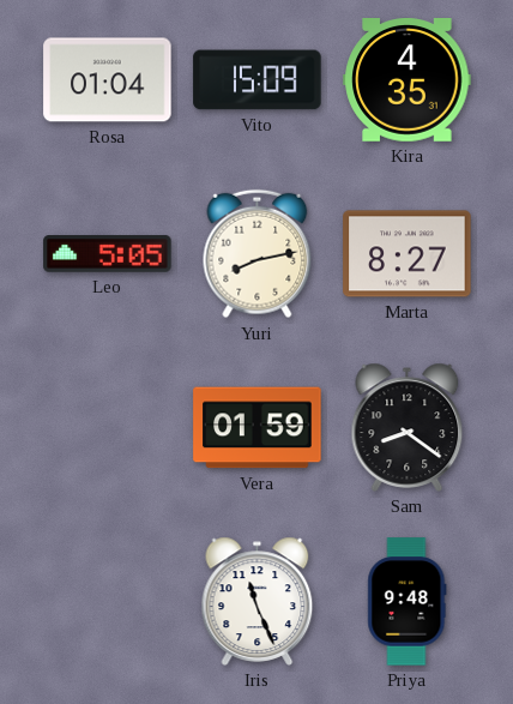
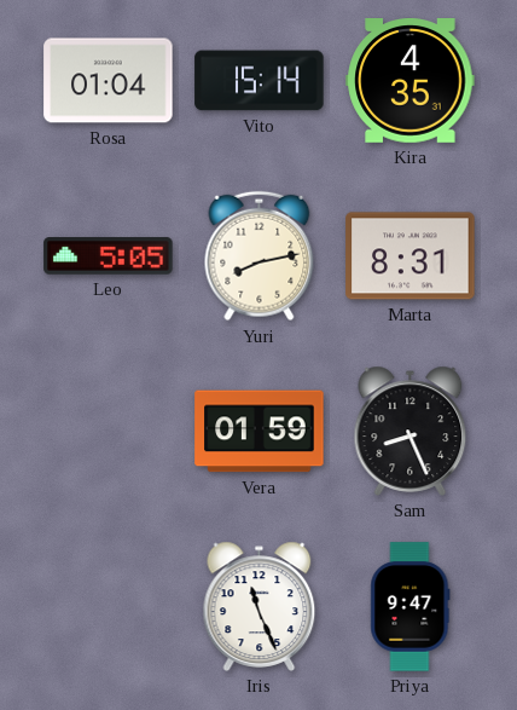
Vito: 15:09 -> 15:14
Marta: 8:27 -> 8:31
Sam: 8:21 -> 8:26
Priya: 9:48 -> 9:47
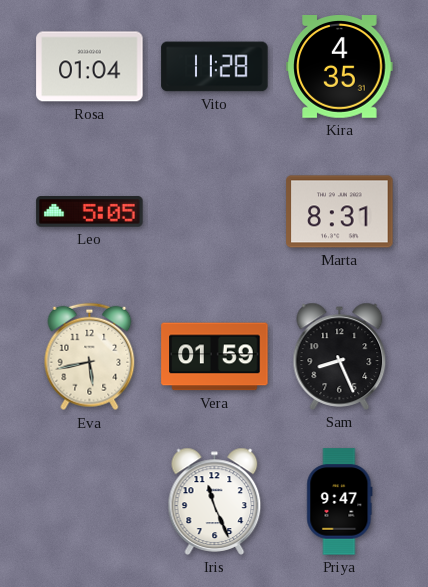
Vito: 15:14 -> 11:28
Yuri: 8:13 -> none
Eva: none -> 5:43
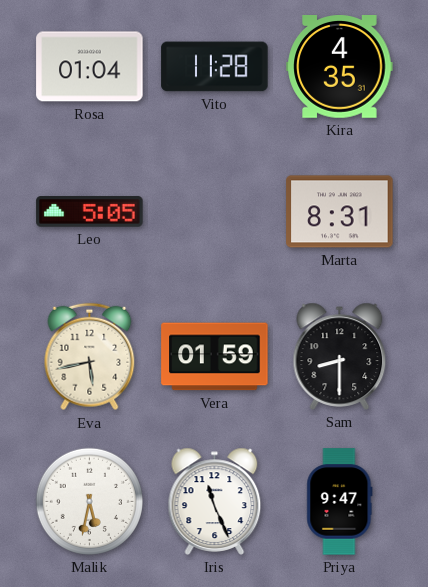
Sam: 8:26 -> 8:30
Malik: none -> 5:32
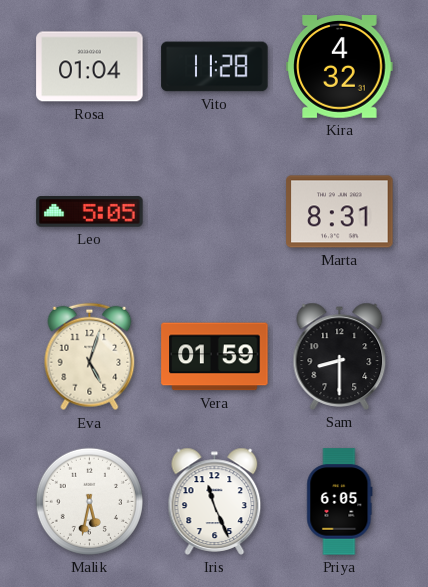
Kira: 4:35 -> 4:32
Eva: 5:43 -> 5:03
Priya: 9:47 -> 6:05
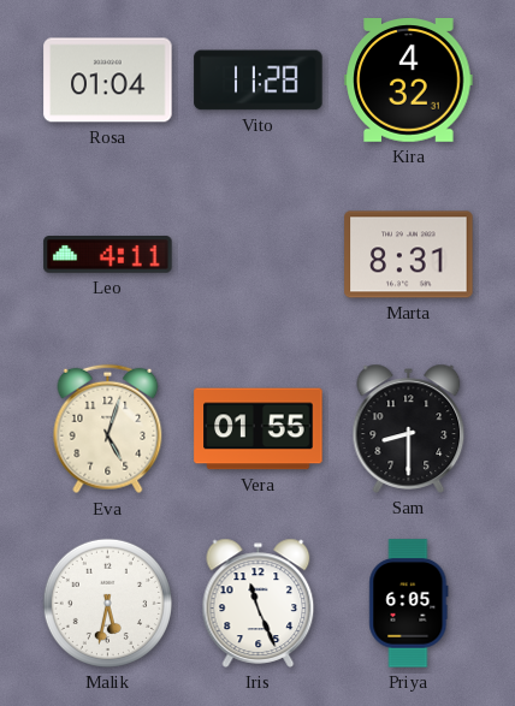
Leo: 5:05 -> 4:11
Vera: 01:59 -> 01:55
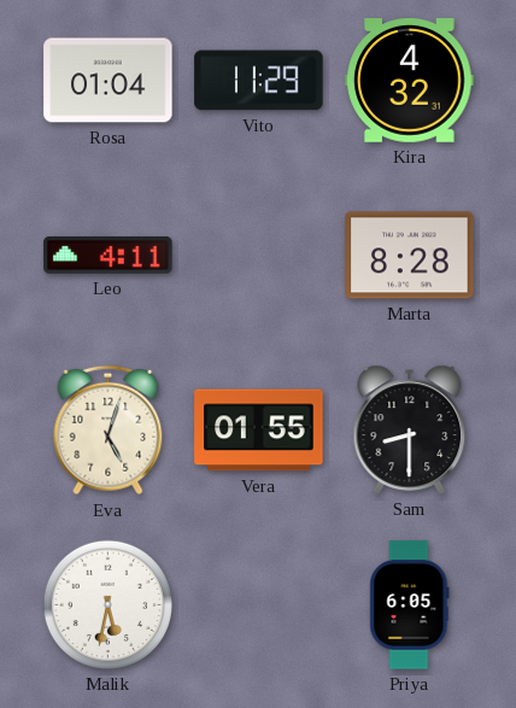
Vito: 11:28 -> 11:29
Marta: 8:31 -> 8:28
Iris: 11:26 -> none
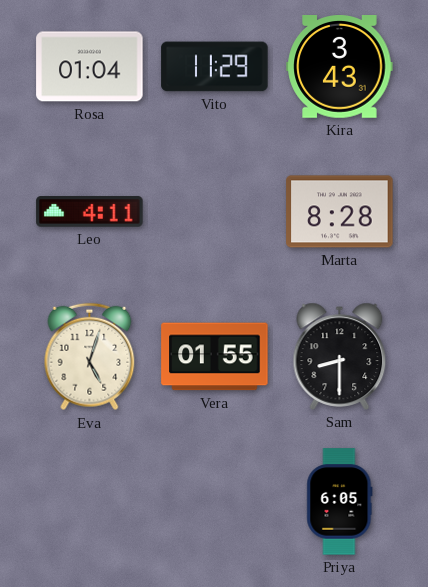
Kira: 4:32 -> 3:43
Malik: 5:32 -> none
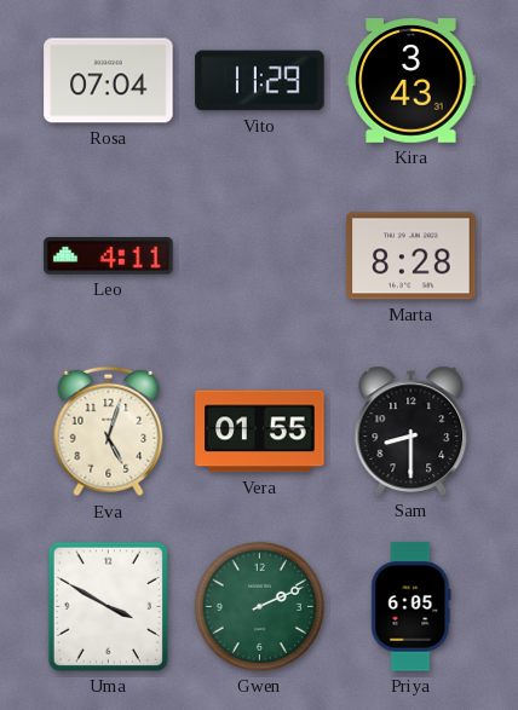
Rosa: 01:04 -> 07:04
Uma: none -> 3:50
Gwen: none -> 2:11
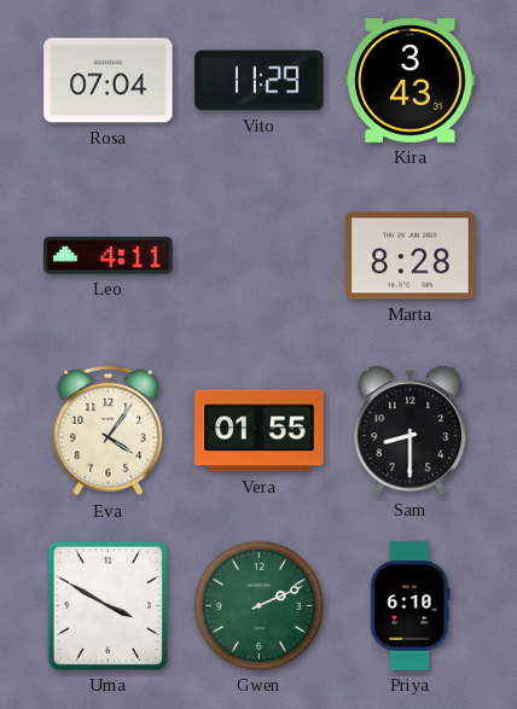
Eva: 5:03 -> 4:06
Priya: 6:05 -> 6:10
